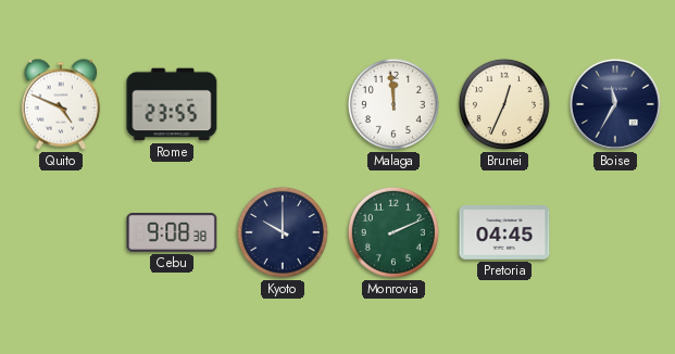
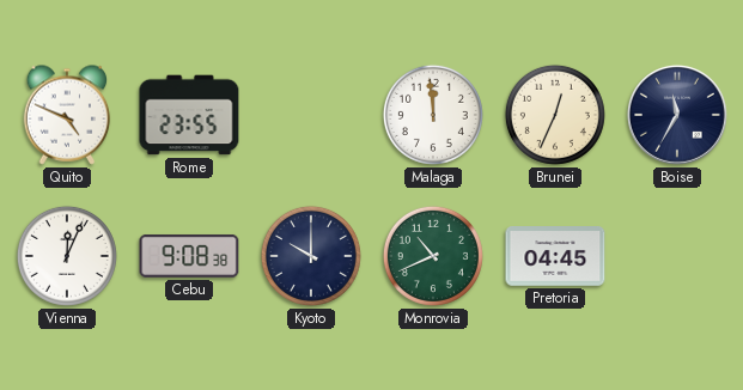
Vienna: none -> 12:04
Monrovia: 2:11 -> 10:41
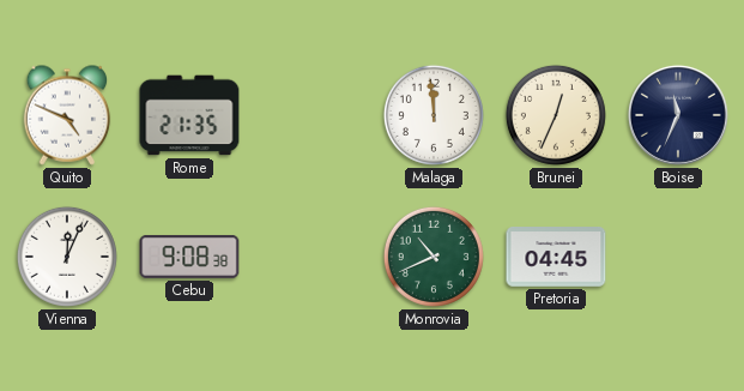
Rome: 23:55 -> 21:35
Boise: 11:35 -> 11:34
Kyoto: 10:00 -> none
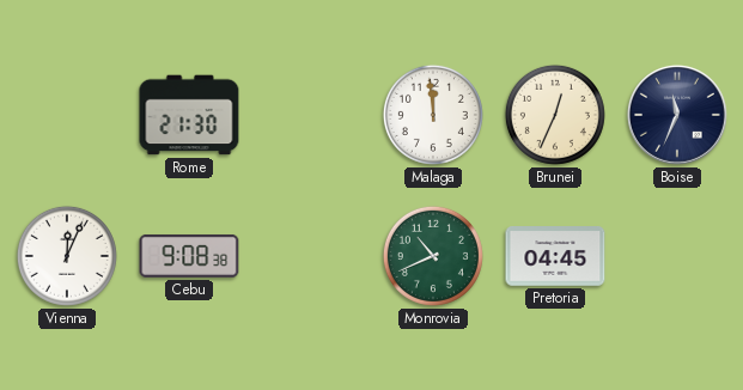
Quito: 4:49 -> none
Rome: 21:35 -> 21:30
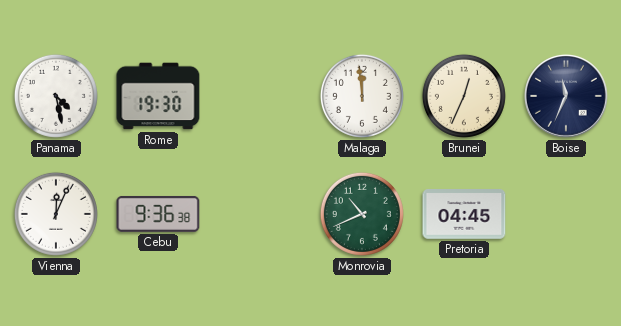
Panama: none -> 4:28
Rome: 21:30 -> 19:30
Cebu: 9:08 -> 9:36
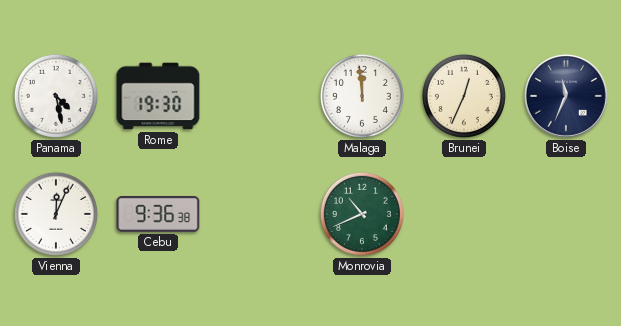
Pretoria: 04:45 -> none
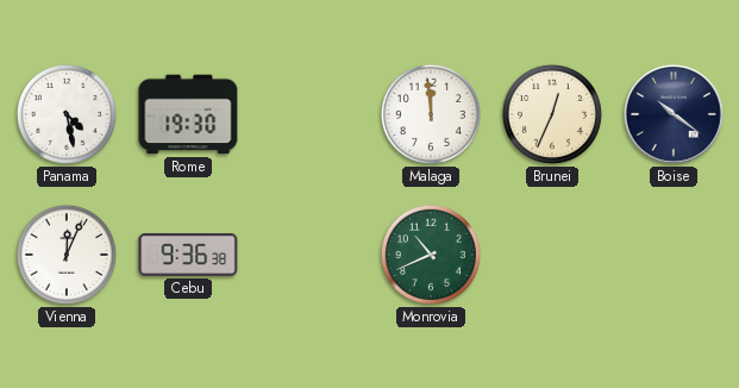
Boise: 11:34 -> 10:21
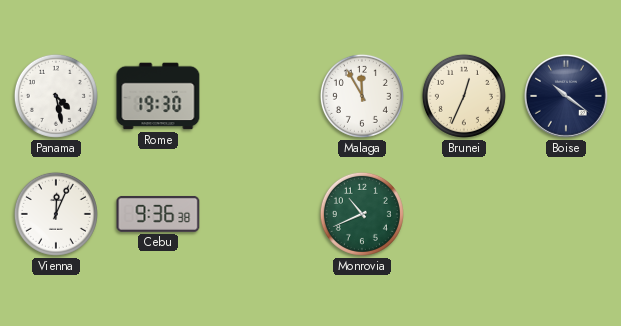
Malaga: 11:59 -> 11:55
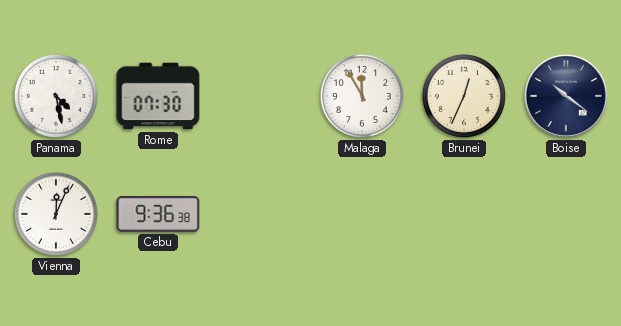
Rome: 19:30 -> 07:30
Monrovia: 10:41 -> none
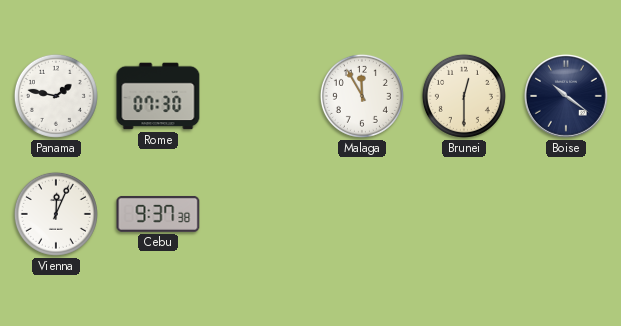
Panama: 4:28 -> 1:47
Brunei: 12:34 -> 12:30
Cebu: 9:36 -> 9:37
